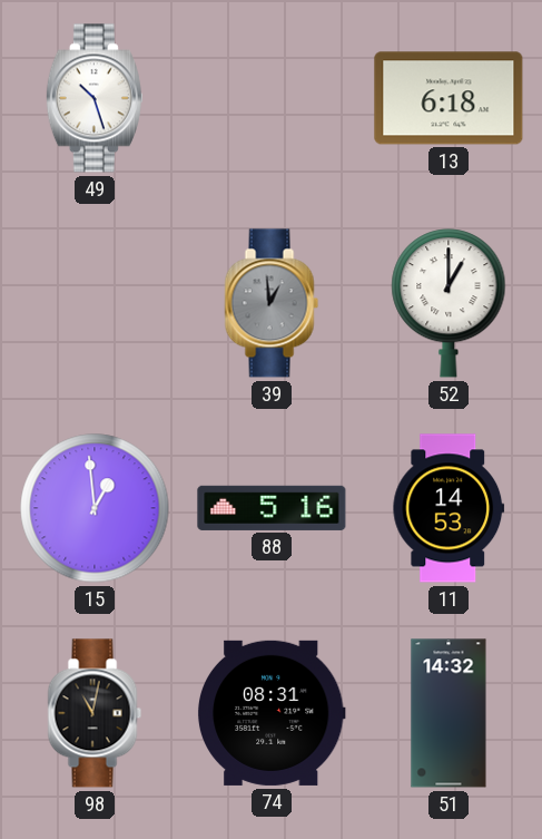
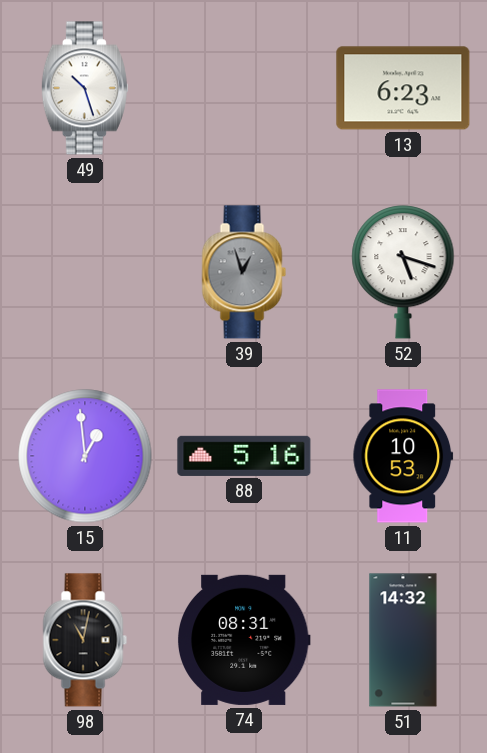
13: 6:18 -> 6:23
39: 12:59 -> 12:57
52: 1:00 -> 5:18
11: 14:53 -> 10:53
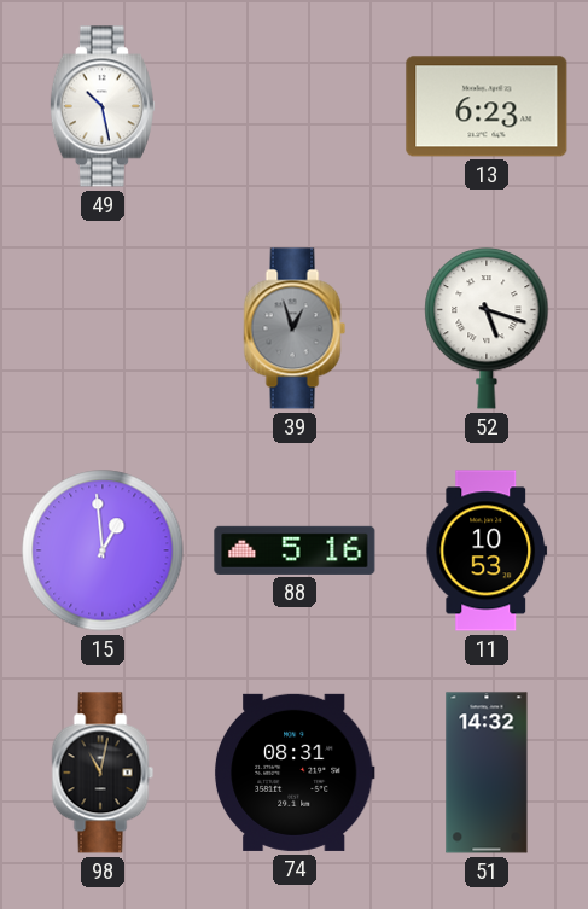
49: 10:27 -> 10:28
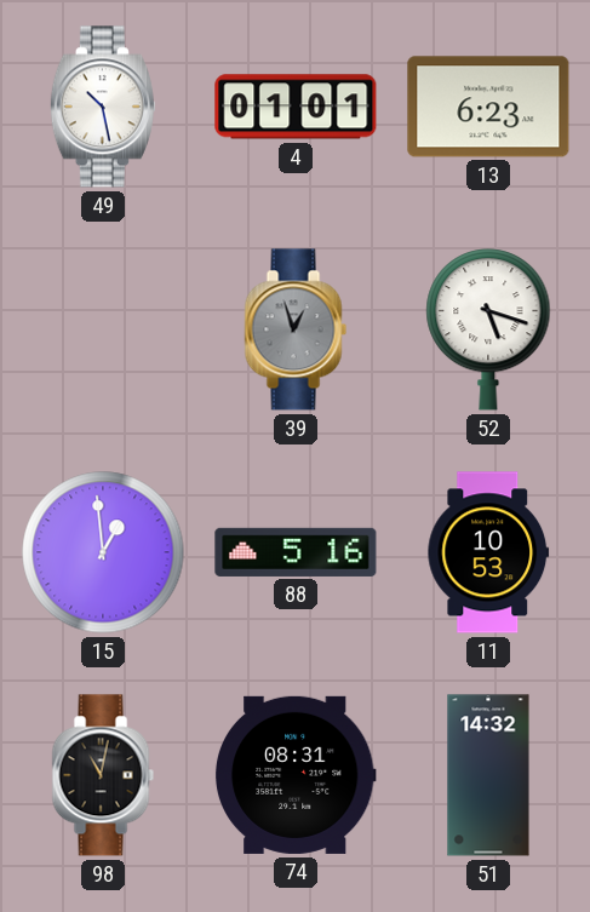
4: none -> 01:01
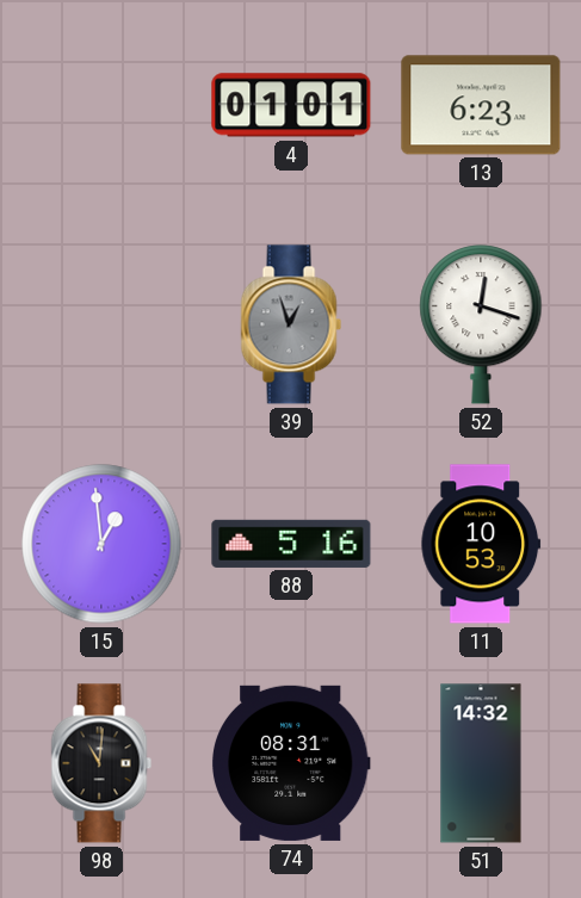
49: 10:28 -> none
52: 5:18 -> 12:18
98: 11:02 -> 11:01
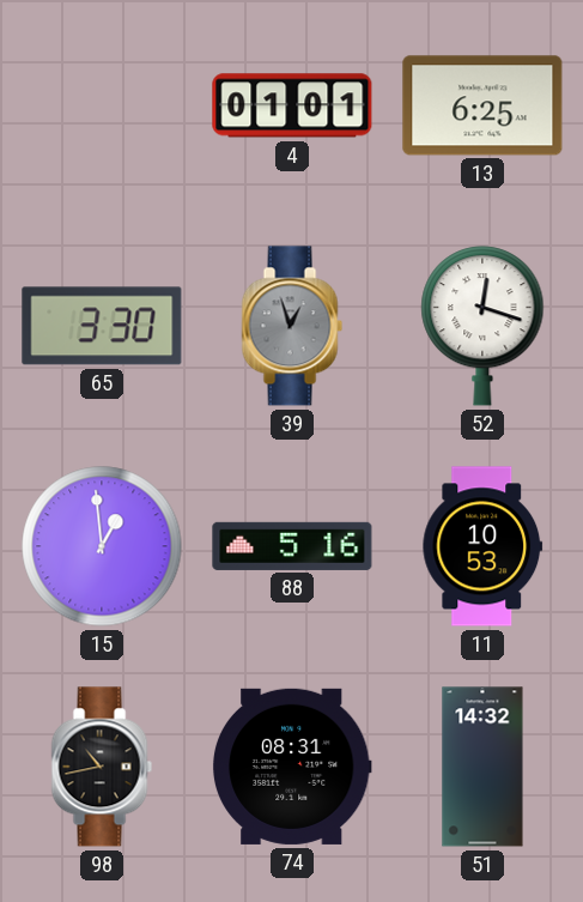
13: 6:23 -> 6:25
65: none -> 3:30
98: 11:01 -> 10:43
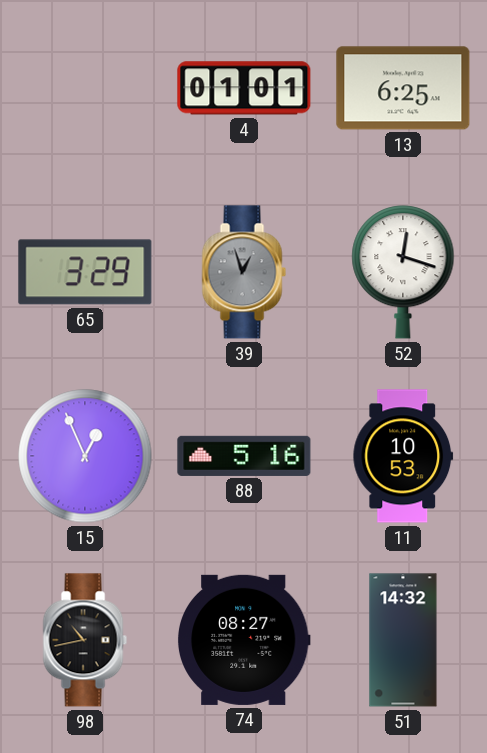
65: 3:30 -> 3:29
15: 12:59 -> 12:56
74: 08:31 -> 08:27
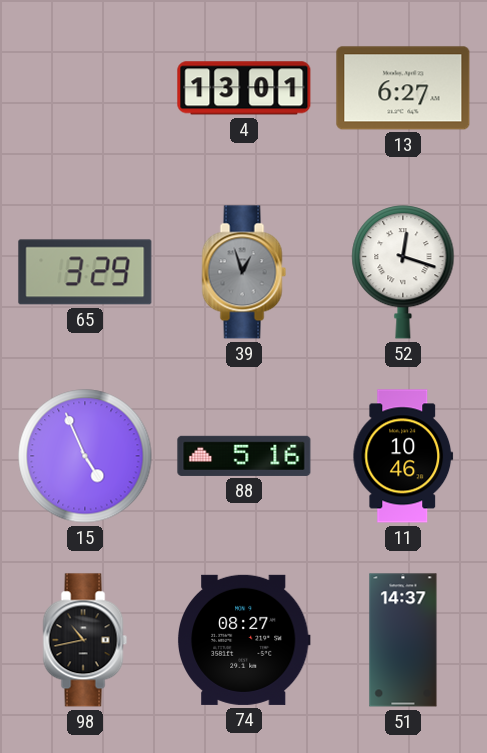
4: 01:01 -> 13:01
13: 6:25 -> 6:27
15: 12:56 -> 4:56
11: 10:53 -> 10:46
51: 14:32 -> 14:37
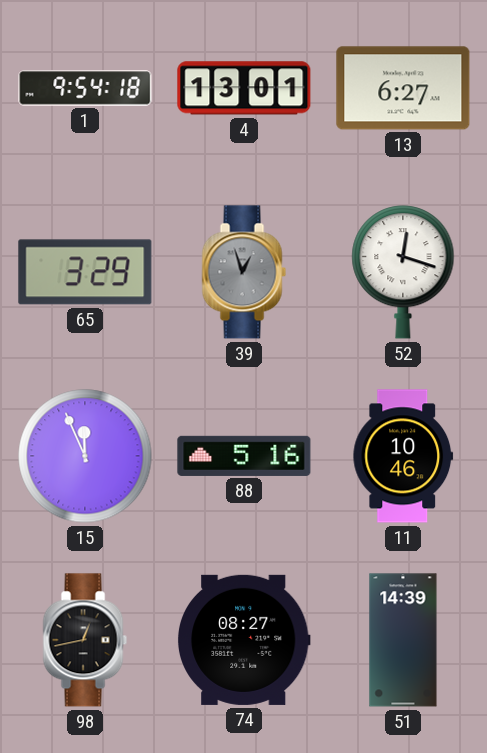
1: none -> 9:54
15: 4:56 -> 11:56
98: 10:43 -> 12:43
51: 14:37 -> 14:39
